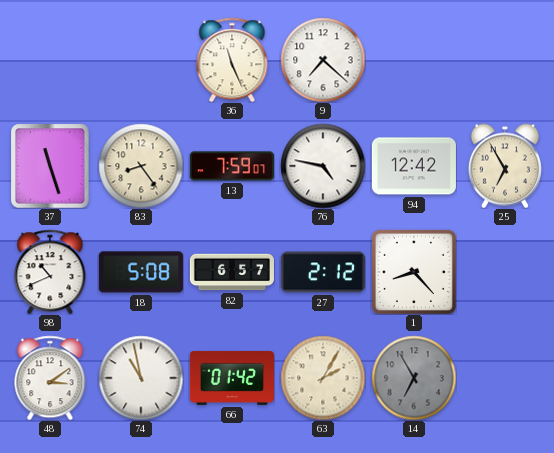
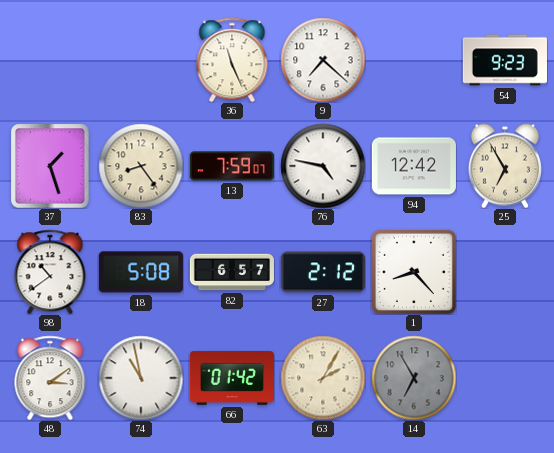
54: none -> 9:23
37: 11:27 -> 1:27
98: 10:41 -> 10:39
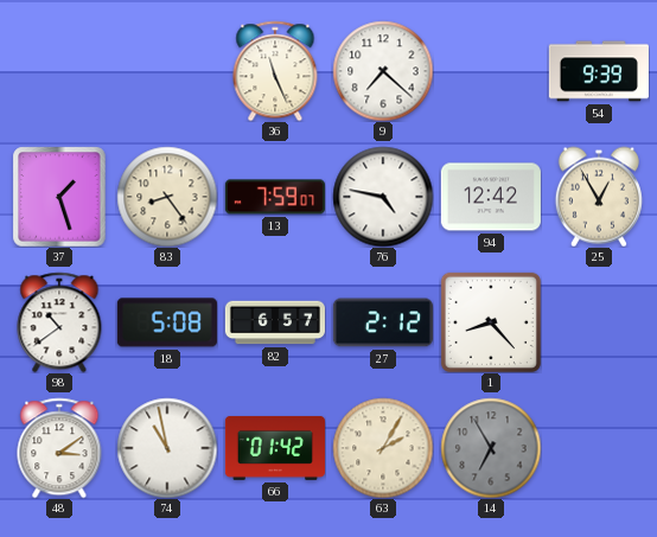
54: 9:23 -> 9:39
25: 6:55 -> 12:55
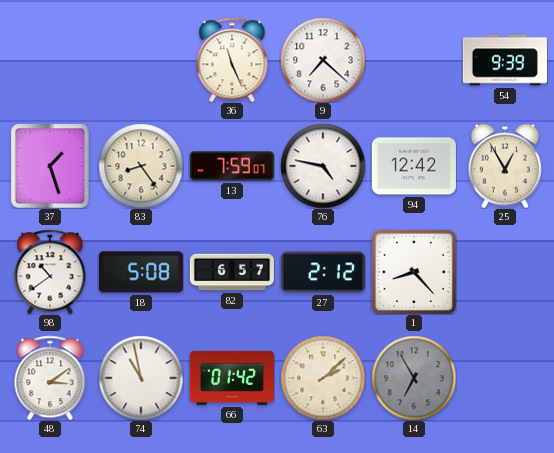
63: 2:05 -> 2:08
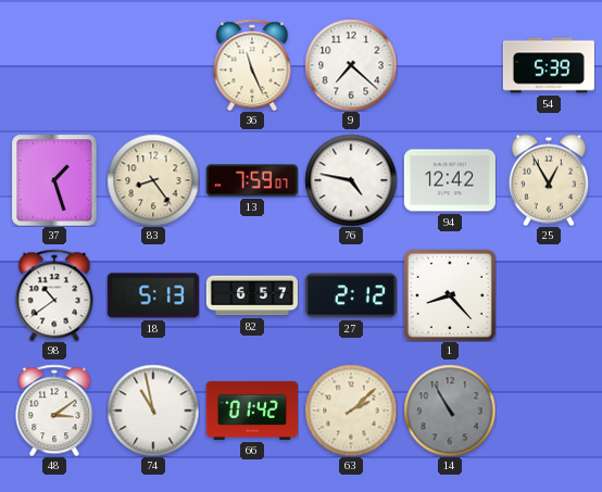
54: 9:39 -> 5:39
18: 5:08 -> 5:13
14: 6:55 -> 10:55
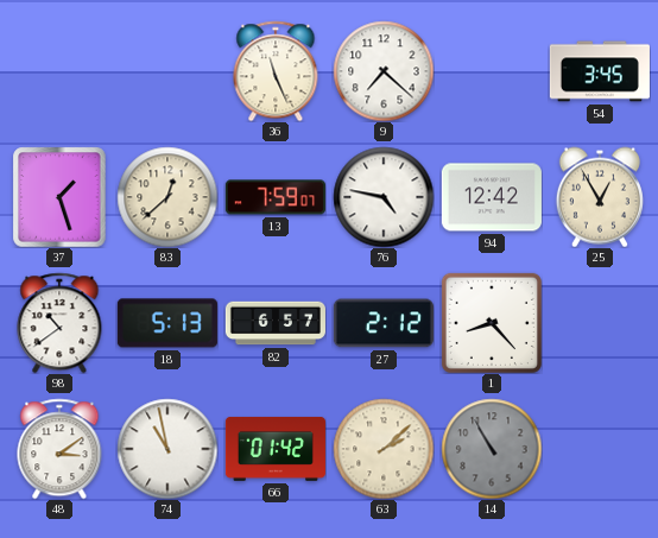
54: 5:39 -> 3:45
83: 8:24 -> 12:38
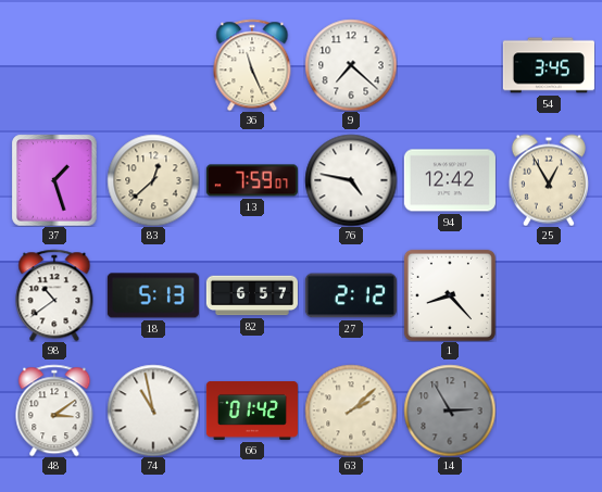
14: 10:55 -> 2:55
